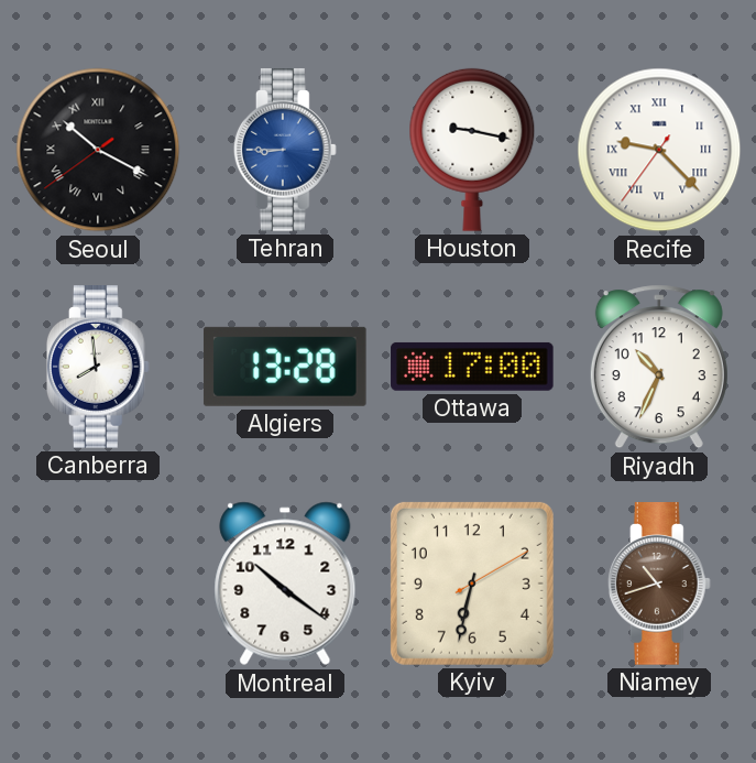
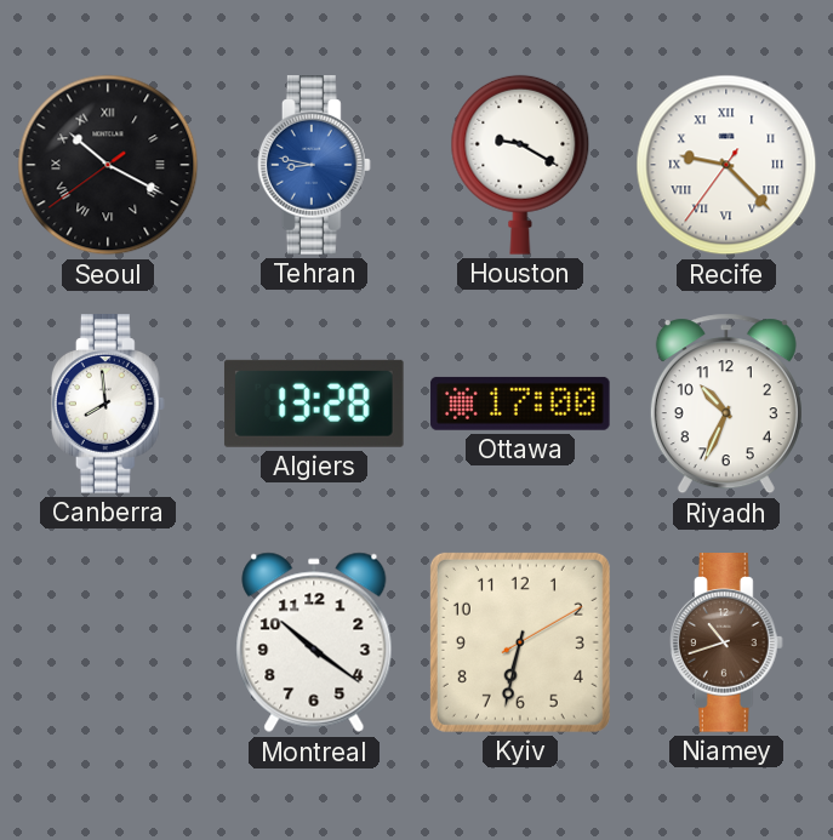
Tehran: 8:45 -> 8:47
Houston: 9:17 -> 9:20
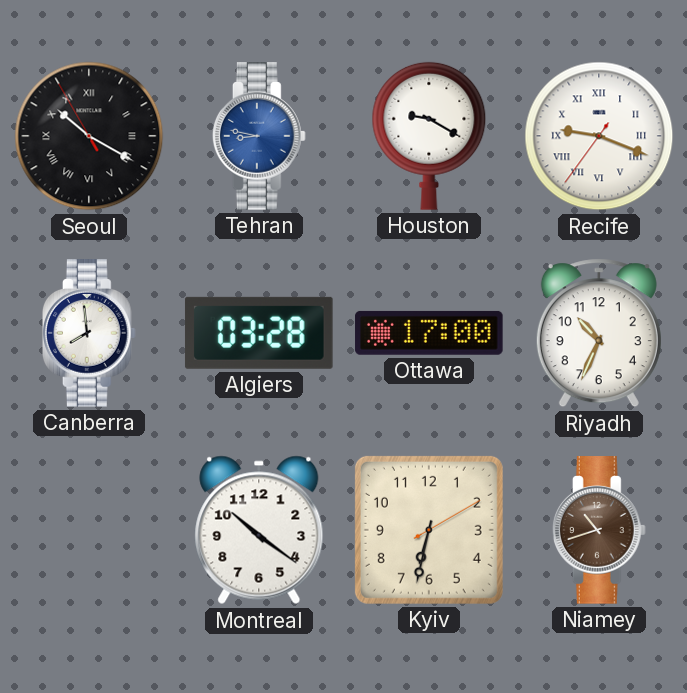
Seoul: 10:19:39 -> 10:19:55
Recife: 9:22 -> 9:18
Algiers: 13:28 -> 03:28
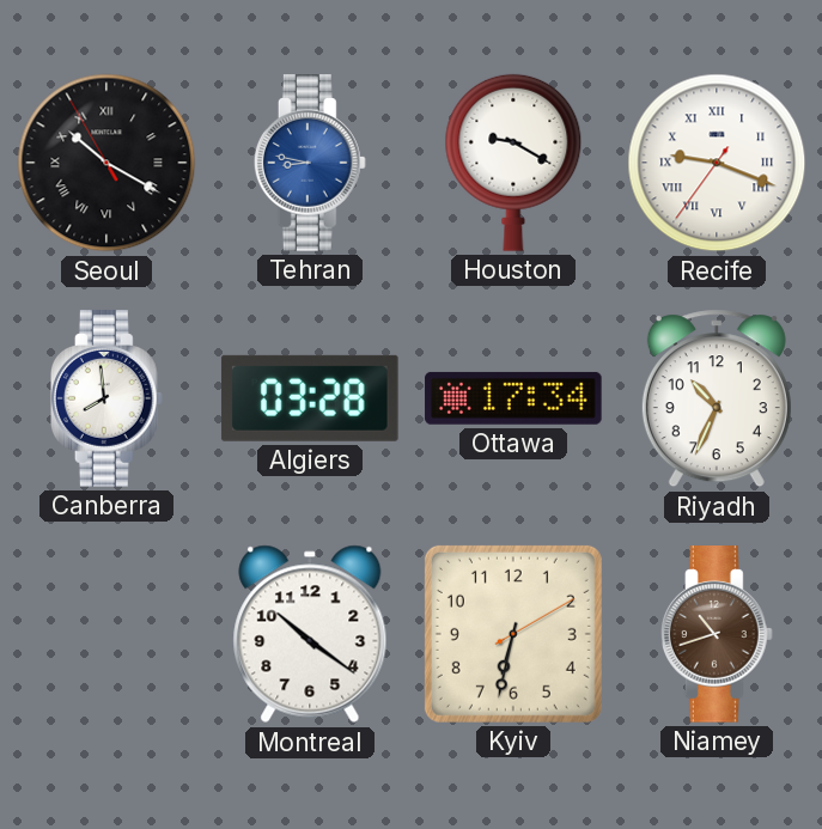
Ottawa: 17:00 -> 17:34
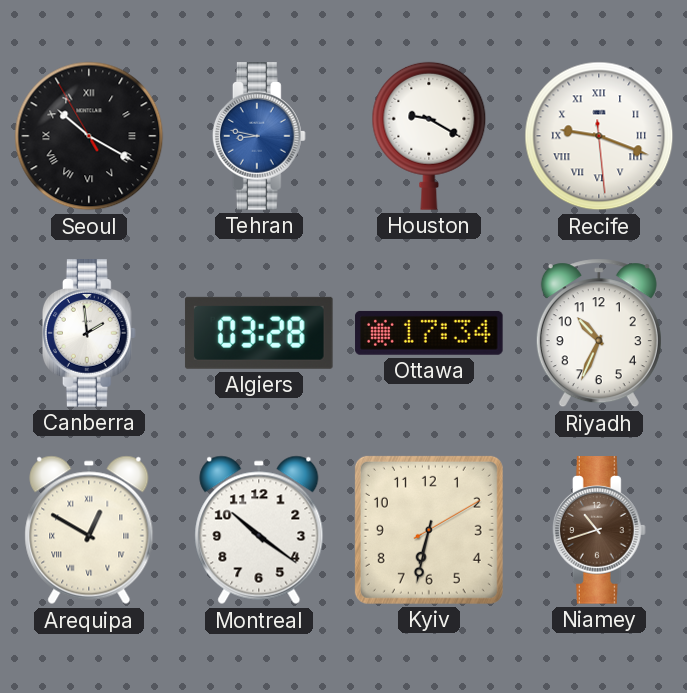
Recife: 9:18:36 -> 9:18:29
Canberra: 7:59 -> 1:59
Arequipa: none -> 12:50
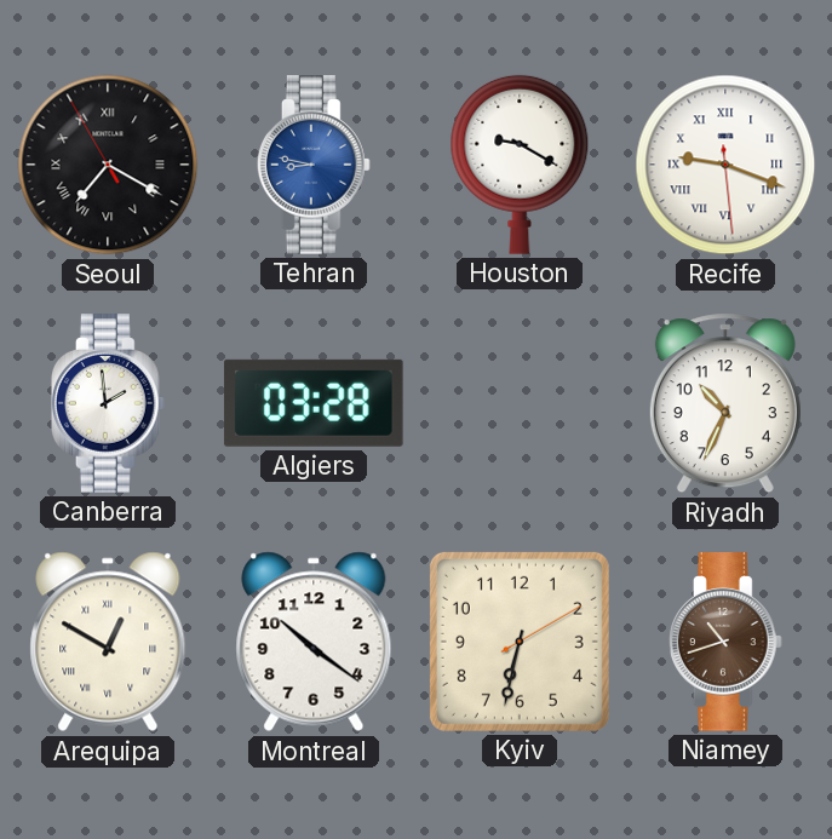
Seoul: 10:19 -> 7:19
Ottawa: 17:34 -> none
